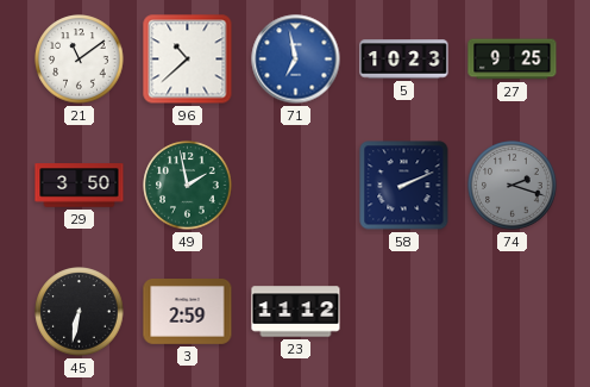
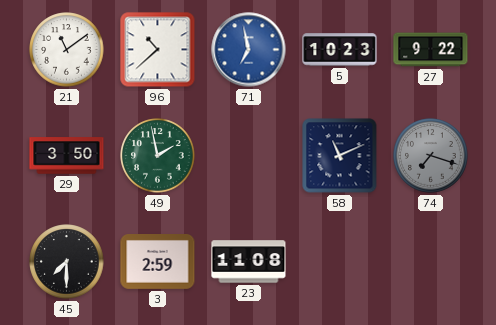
27: 9:25 -> 9:22
58: 2:11 -> 11:11
74: 2:18 -> 7:18
45: 6:32 -> 7:30
23: 11:12 -> 11:08
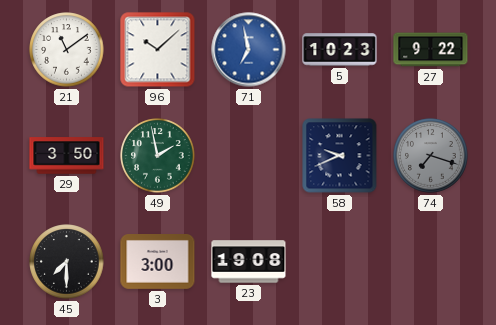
96: 10:38 -> 10:08
58: 11:11 -> 9:41
3: 2:59 -> 3:00
23: 11:08 -> 19:08
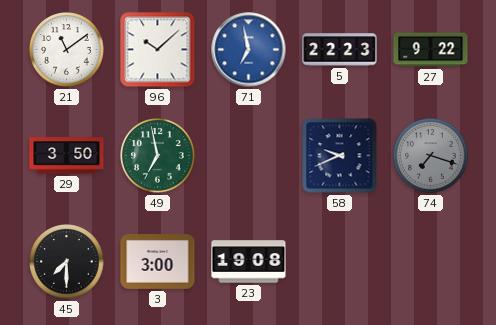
5: 10:23 -> 22:23
49: 1:58 -> 6:58
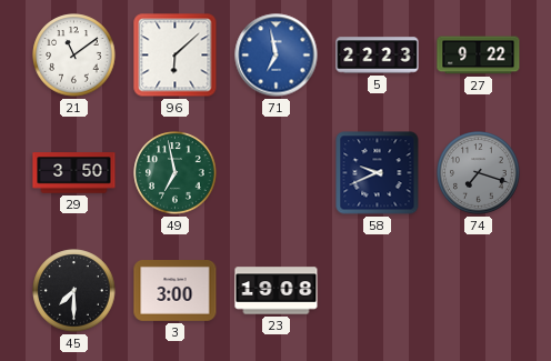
96: 10:08 -> 6:08
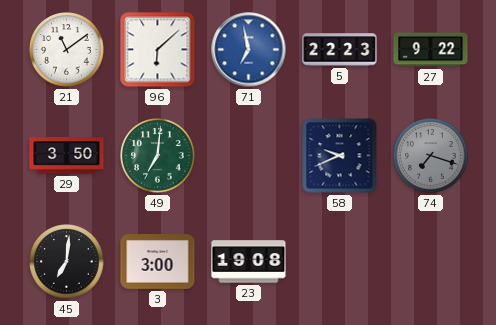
49: 6:58 -> 7:01
45: 7:30 -> 7:01
